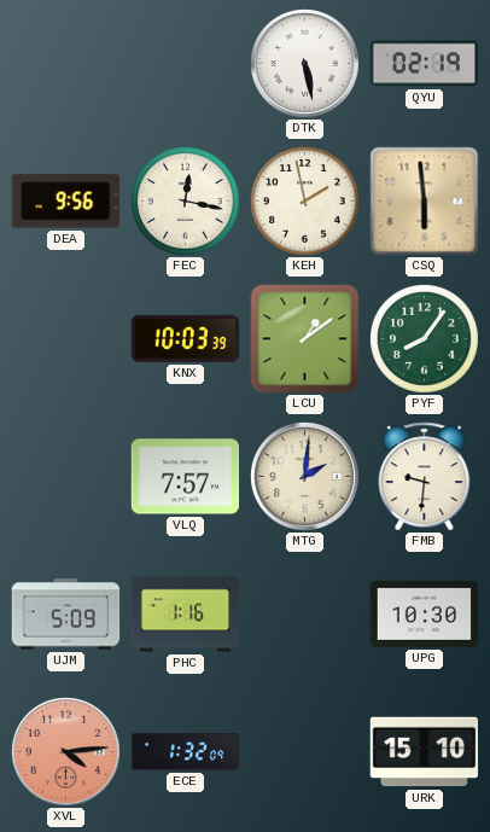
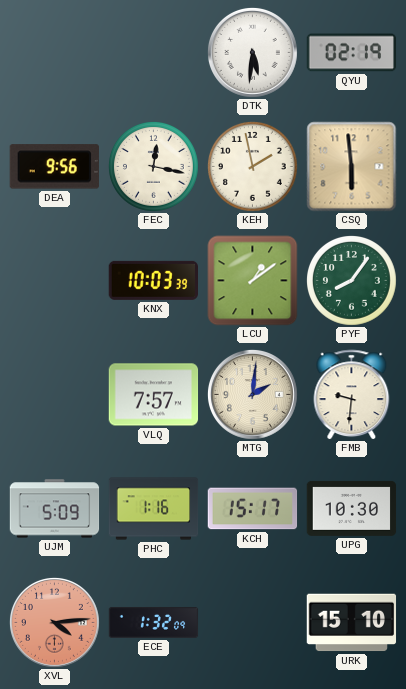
DTK: 5:28 -> 5:31
KCH: none -> 15:17
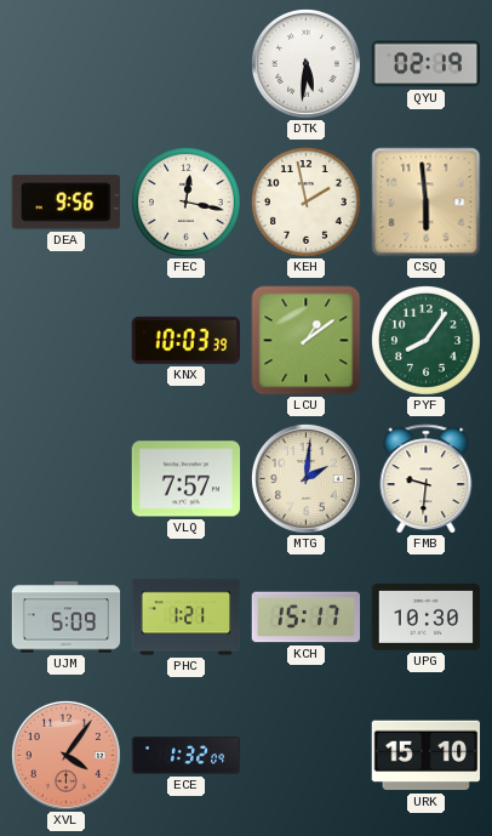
PHC: 1:16 -> 1:21
XVL: 4:14 -> 4:06
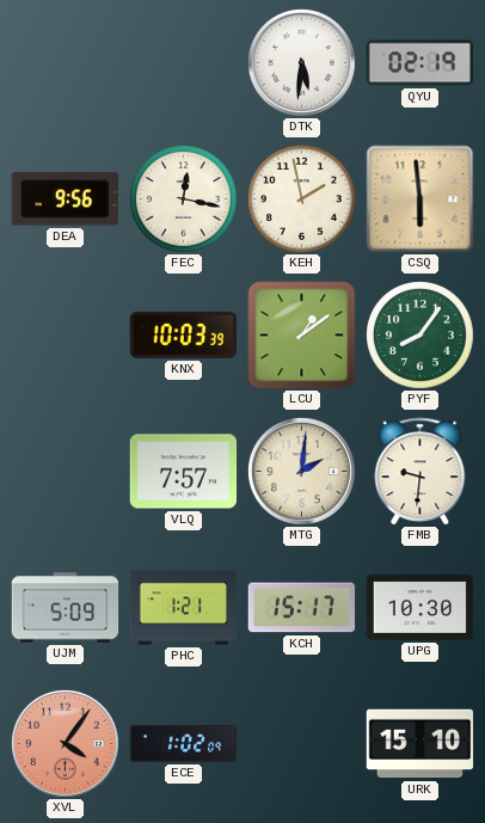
ECE: 1:32 -> 1:02
